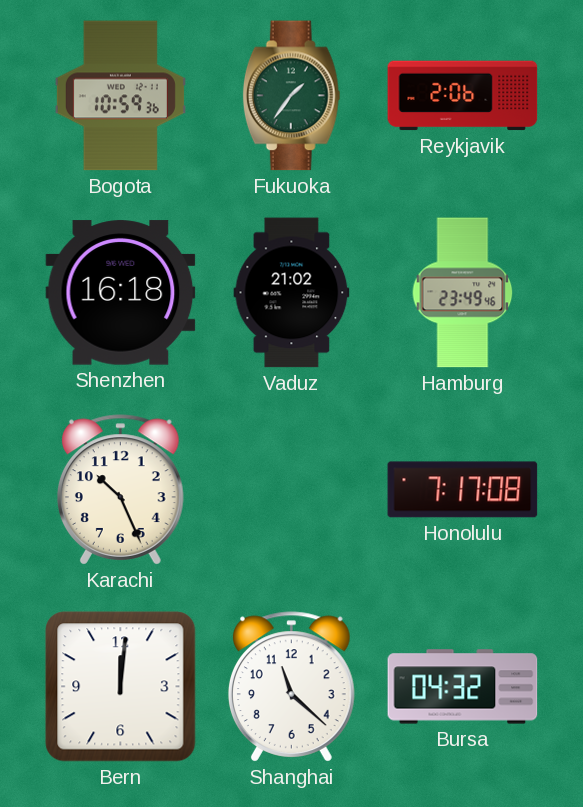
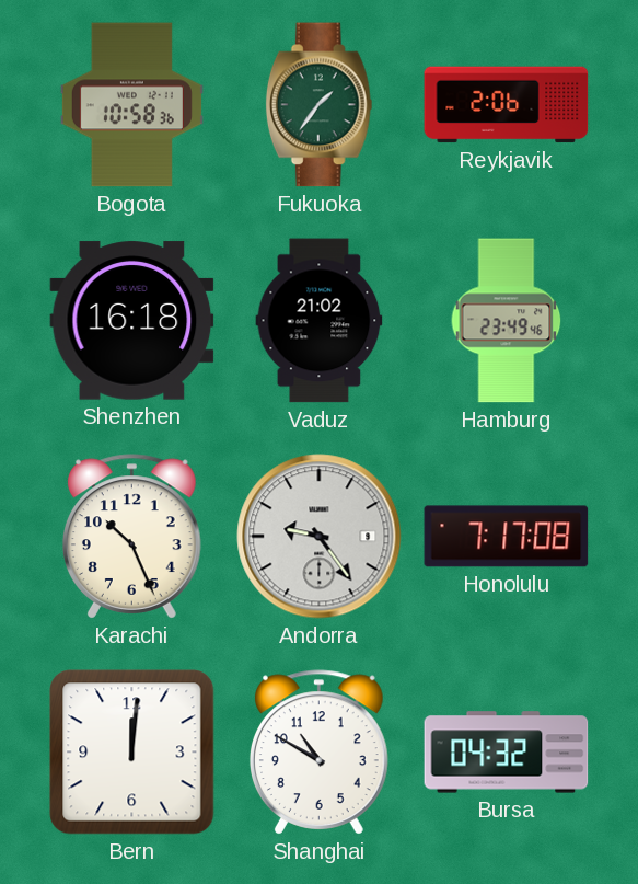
Bogota: 10:59 -> 10:58
Andorra: none -> 9:24
Shanghai: 11:22 -> 10:50
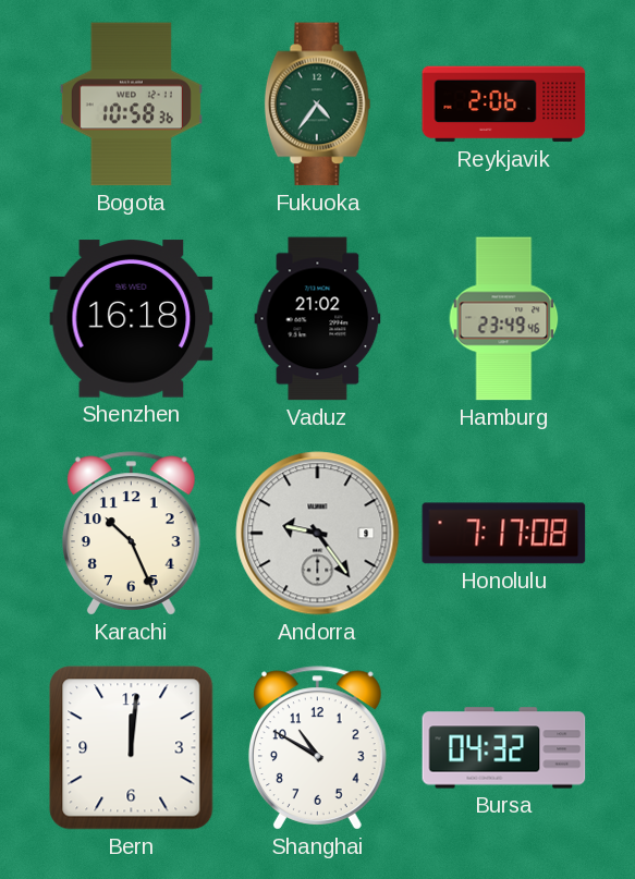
Fukuoka: 1:36 -> 4:36
